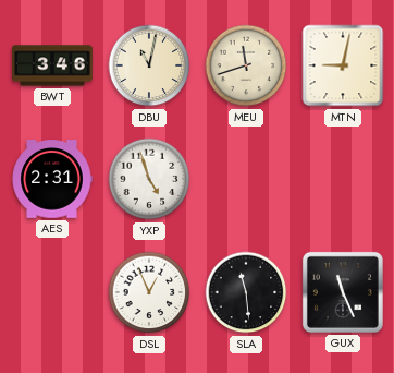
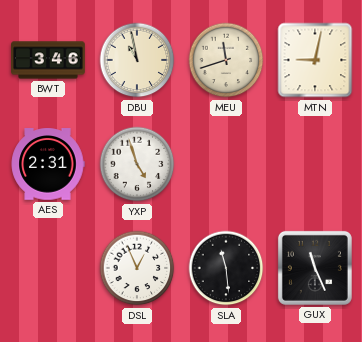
DBU: 11:02 -> 10:58
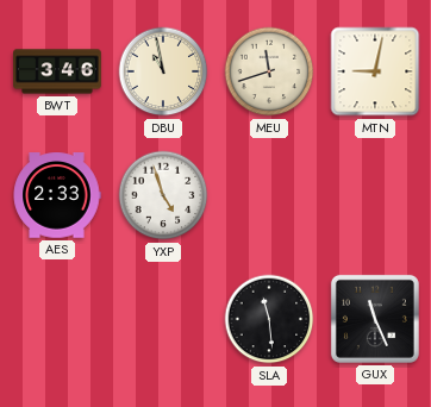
AES: 2:31 -> 2:33
DSL: 12:56 -> none
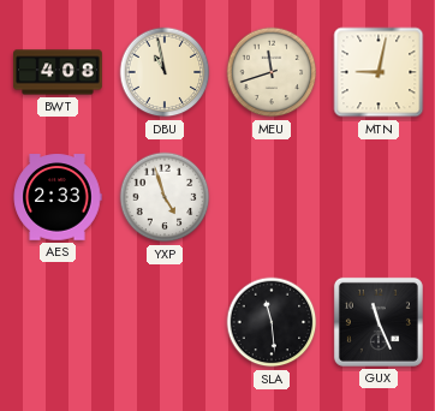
BWT: 3:46 -> 4:08
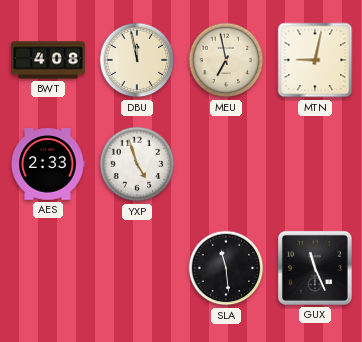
DBU: 10:58 -> 11:58
MEU: 11:42 -> 6:58
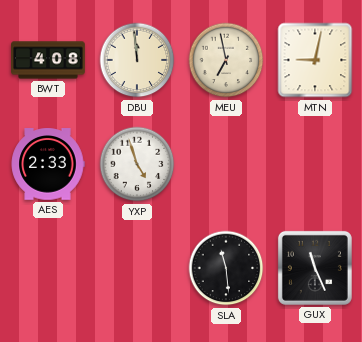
DBU: 11:58 -> 11:59
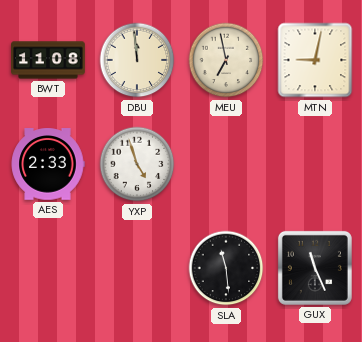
BWT: 4:08 -> 11:08
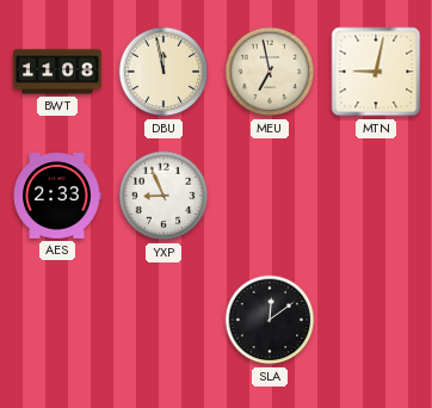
DBU: 11:59 -> 11:58
YXP: 4:57 -> 8:56
SLA: 11:29 -> 12:09
GUX: 11:26 -> none
